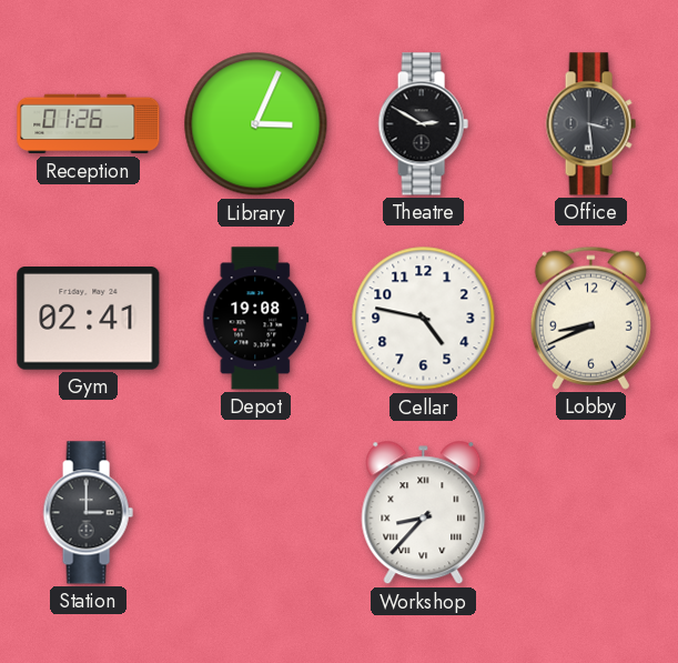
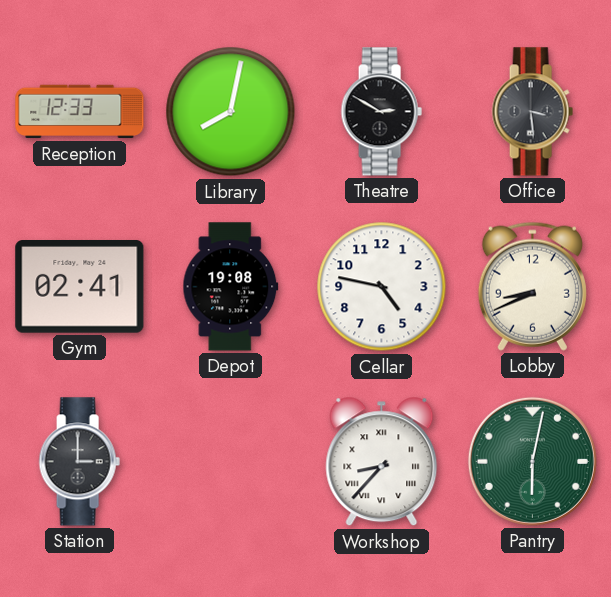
Reception: 01:26 -> 12:33
Library: 3:04 -> 8:02
Pantry: none -> 6:02
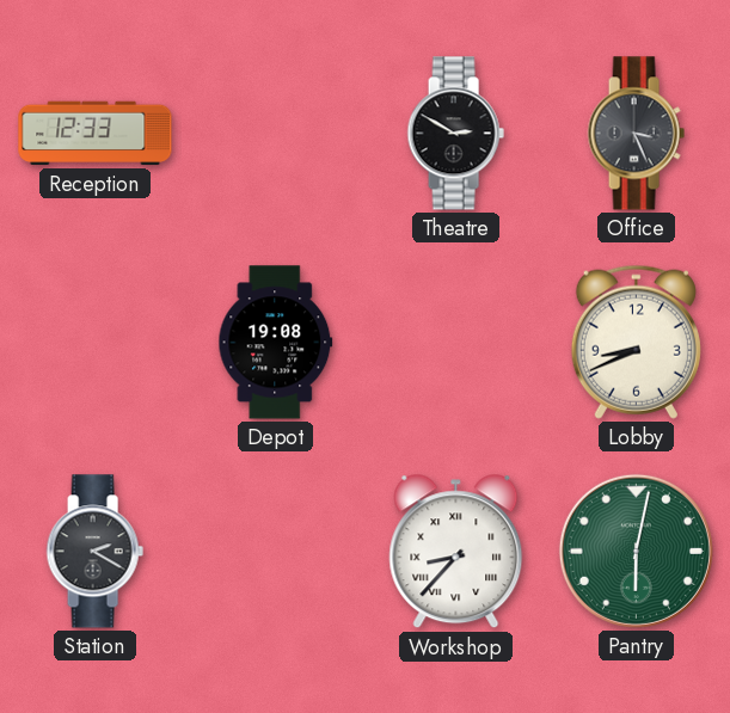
Library: 8:02 -> none
Office: 3:29 -> 3:26
Gym: 02:41 -> none
Cellar: 4:47 -> none
Station: 3:00 -> 2:20
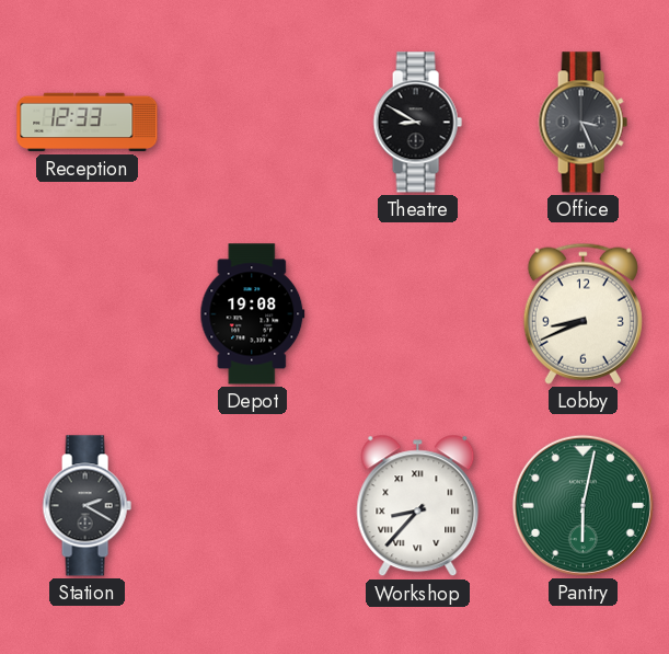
Theatre: 2:50 -> 8:50
